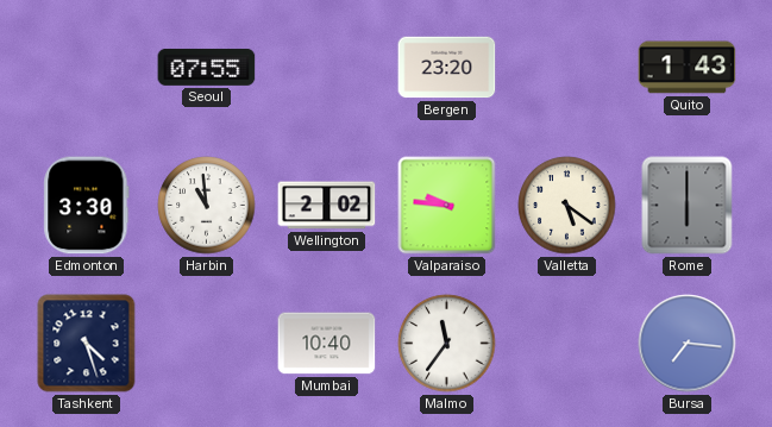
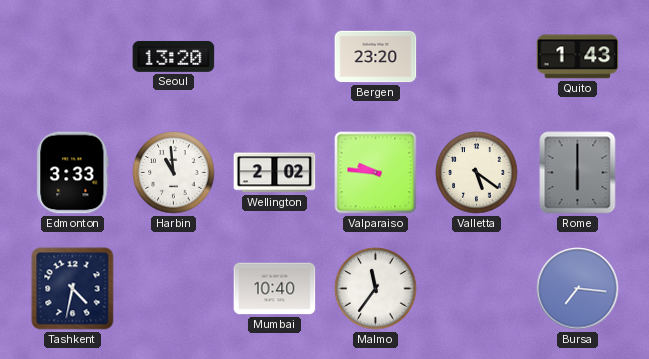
Seoul: 07:55 -> 13:20
Edmonton: 3:30 -> 3:33
Tashkent: 4:27 -> 4:32
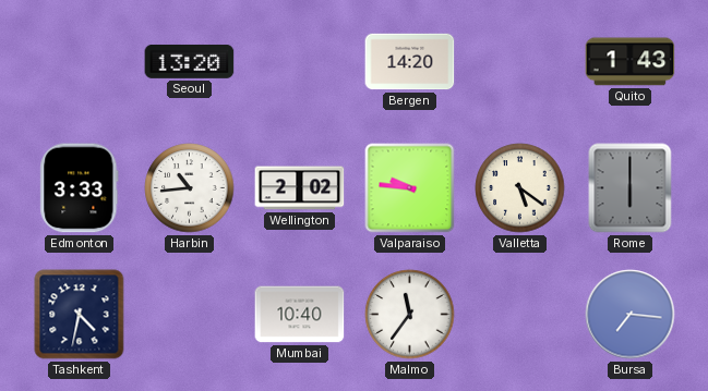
Bergen: 23:20 -> 14:20
Harbin: 10:59 -> 10:44
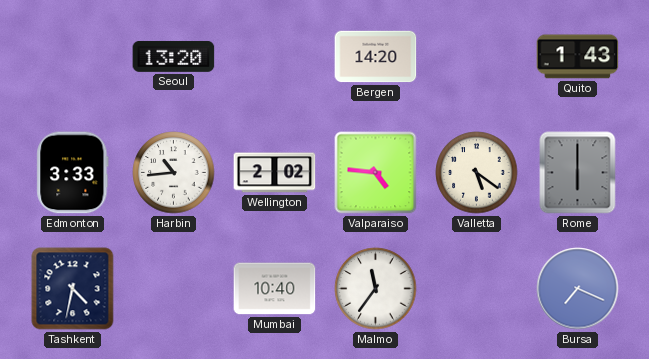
Valparaiso: 9:46 -> 4:46
Bursa: 7:16 -> 7:19
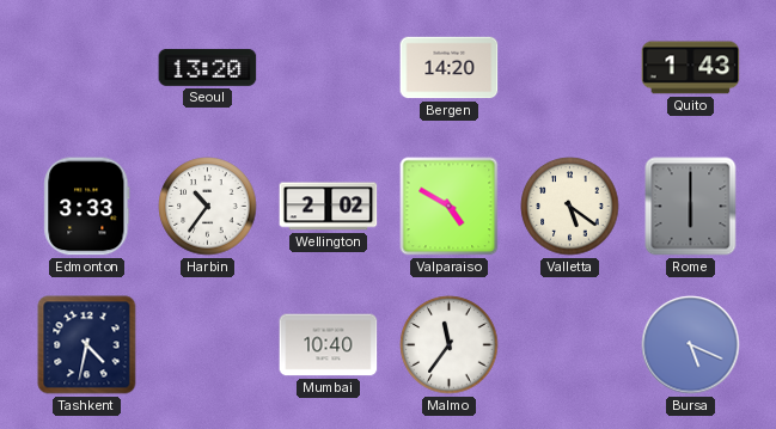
Harbin: 10:44 -> 10:36
Valparaiso: 4:46 -> 4:50
Bursa: 7:19 -> 5:19
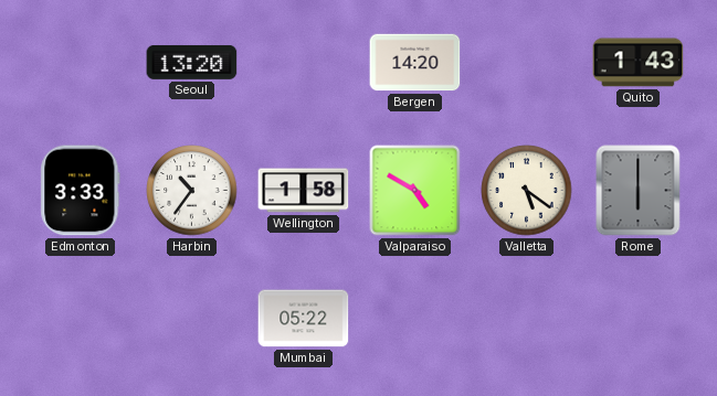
Wellington: 2:02 -> 1:58
Tashkent: 4:32 -> none
Mumbai: 10:40 -> 05:22
Malmo: 11:36 -> none
Bursa: 5:19 -> none
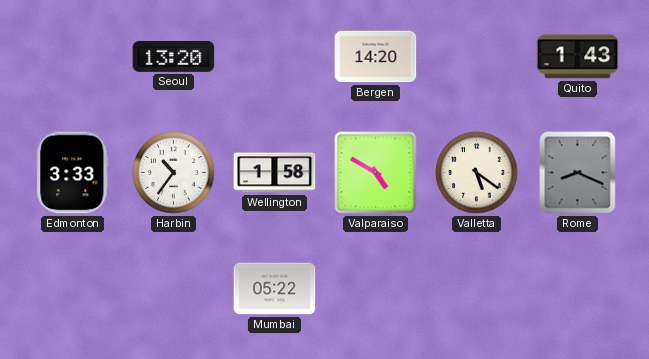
Rome: 6:00 -> 8:19
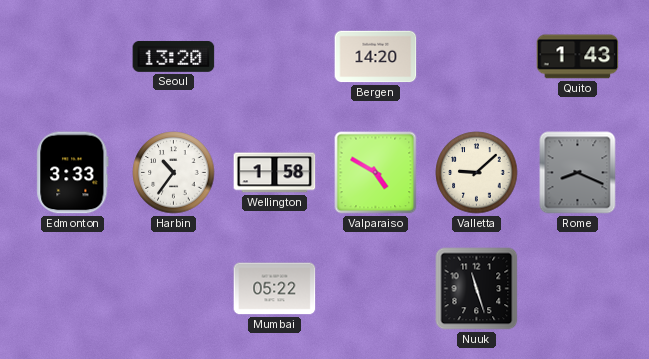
Valletta: 5:21 -> 9:08
Nuuk: none -> 11:27
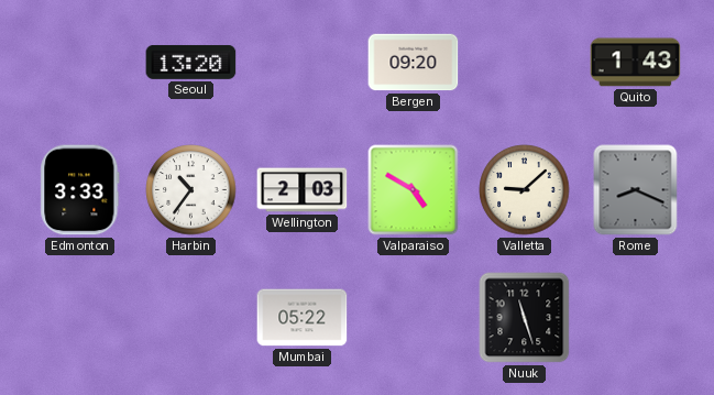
Bergen: 14:20 -> 09:20
Wellington: 1:58 -> 2:03
